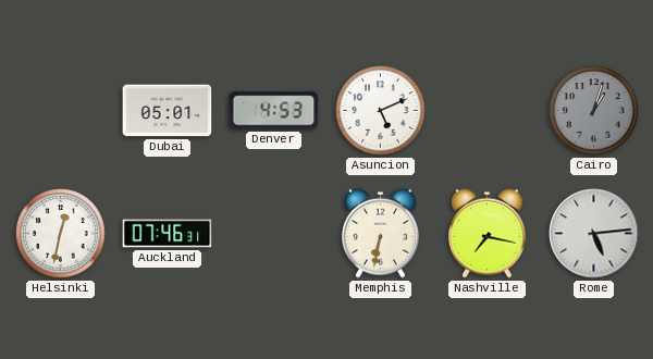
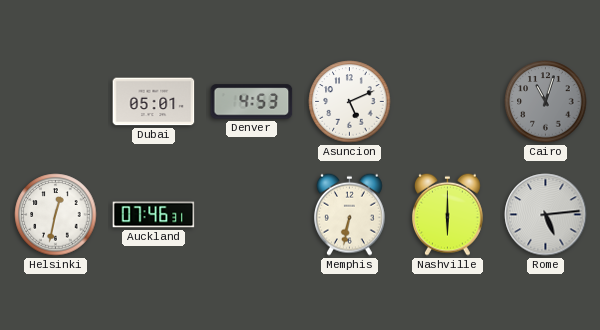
Cairo: 1:03 -> 11:03
Nashville: 7:17 -> 6:00
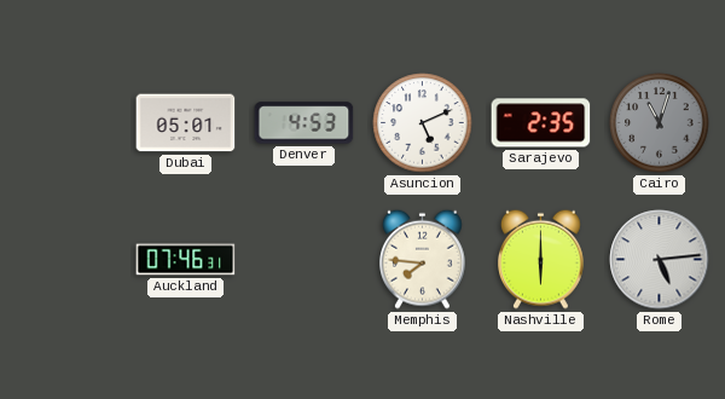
Sarajevo: none -> 2:35
Helsinki: 12:32 -> none
Memphis: 6:32 -> 7:46
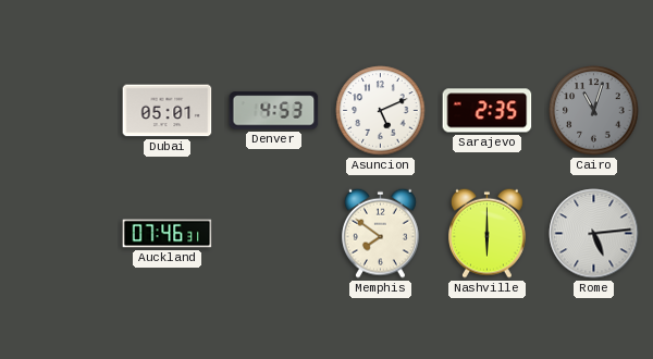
Memphis: 7:46 -> 7:51
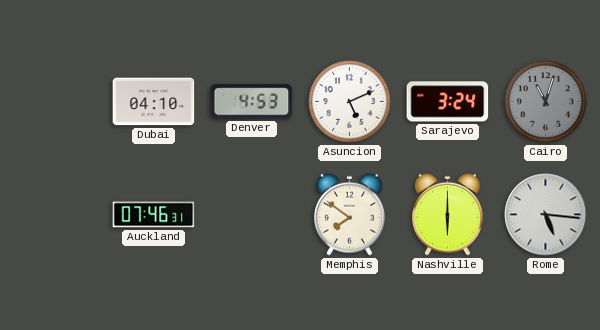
Dubai: 05:01 -> 04:10
Sarajevo: 2:35 -> 3:24
Rome: 5:14 -> 5:16
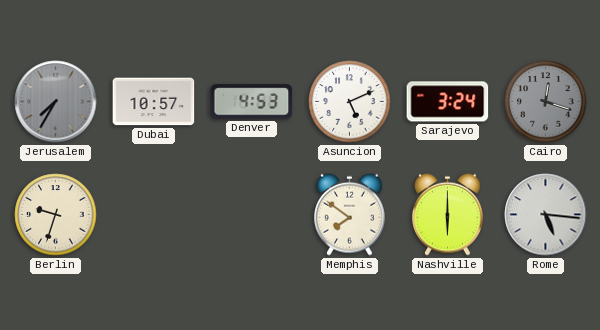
Jerusalem: none -> 7:35
Dubai: 04:10 -> 10:57
Cairo: 11:03 -> 12:18
Berlin: none -> 9:33
Auckland: 07:46 -> none
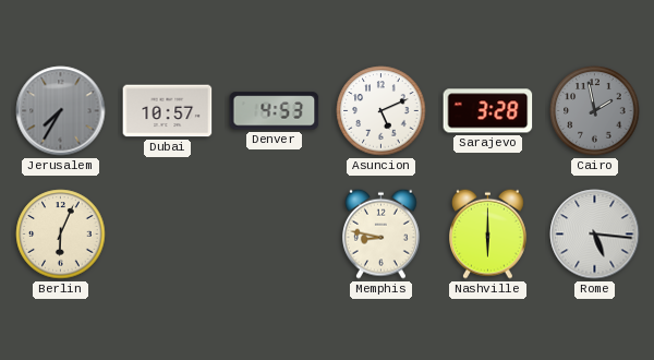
Sarajevo: 3:24 -> 3:28
Cairo: 12:18 -> 1:58
Berlin: 9:33 -> 6:04
Memphis: 7:51 -> 8:47
